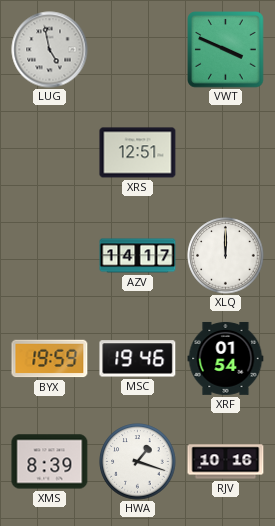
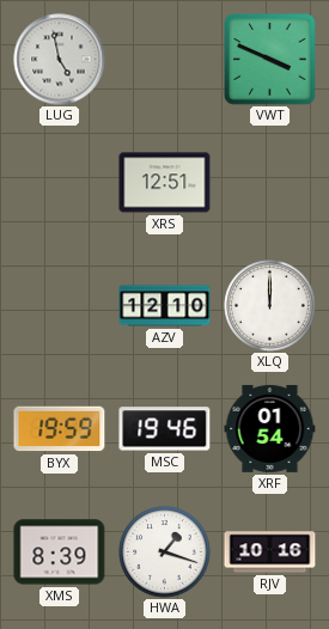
AZV: 14:17 -> 12:10
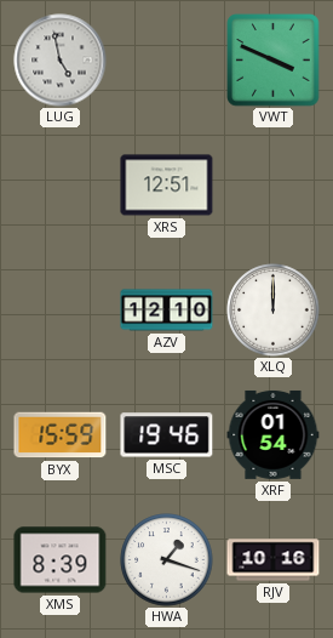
BYX: 19:59 -> 15:59
